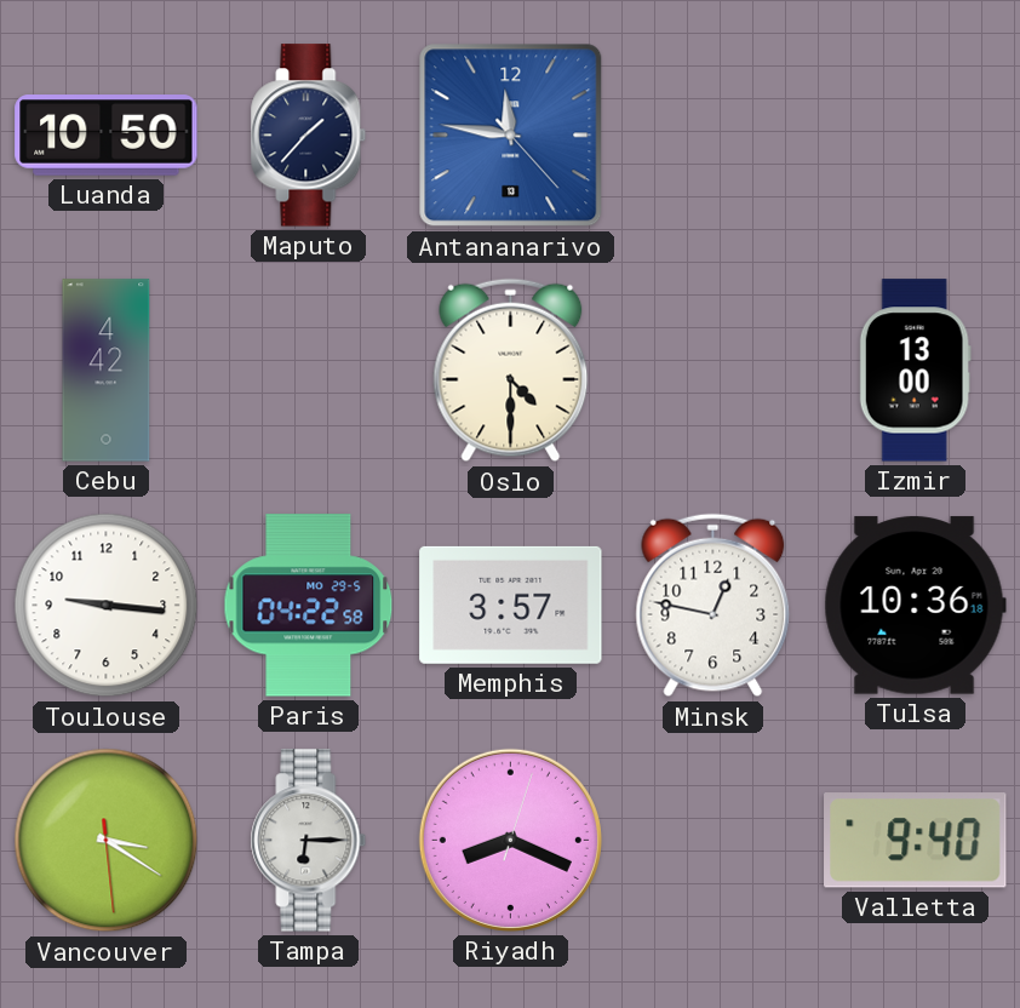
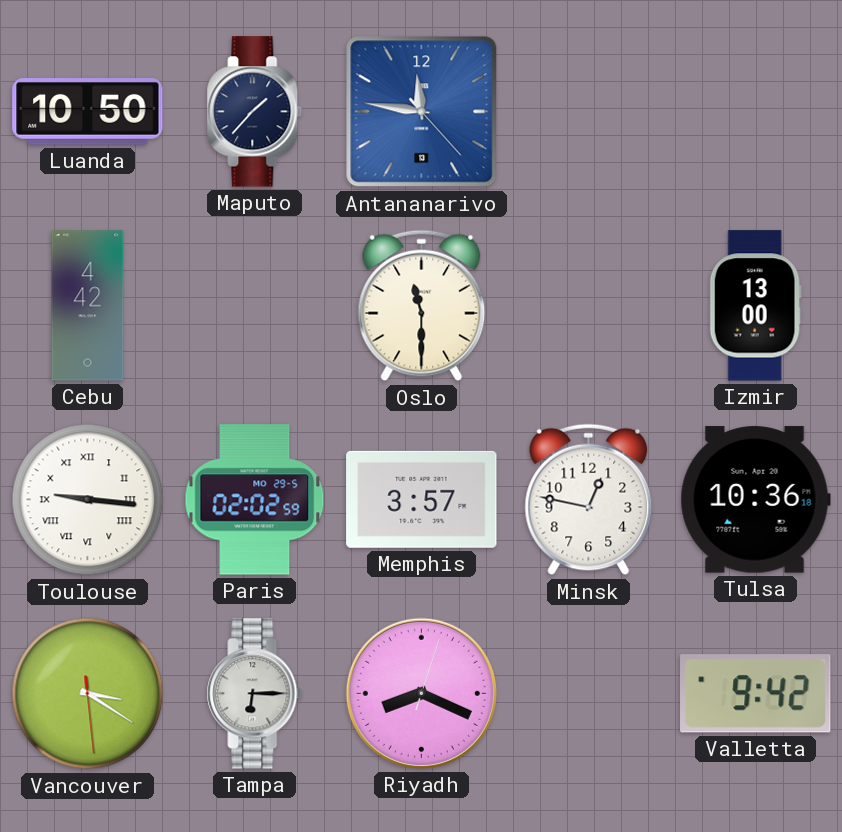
Oslo: 4:30 -> 11:30
Toulouse numerals: Arabic -> Roman
Paris: 04:22 -> 02:02
Valletta: 9:40 -> 9:42
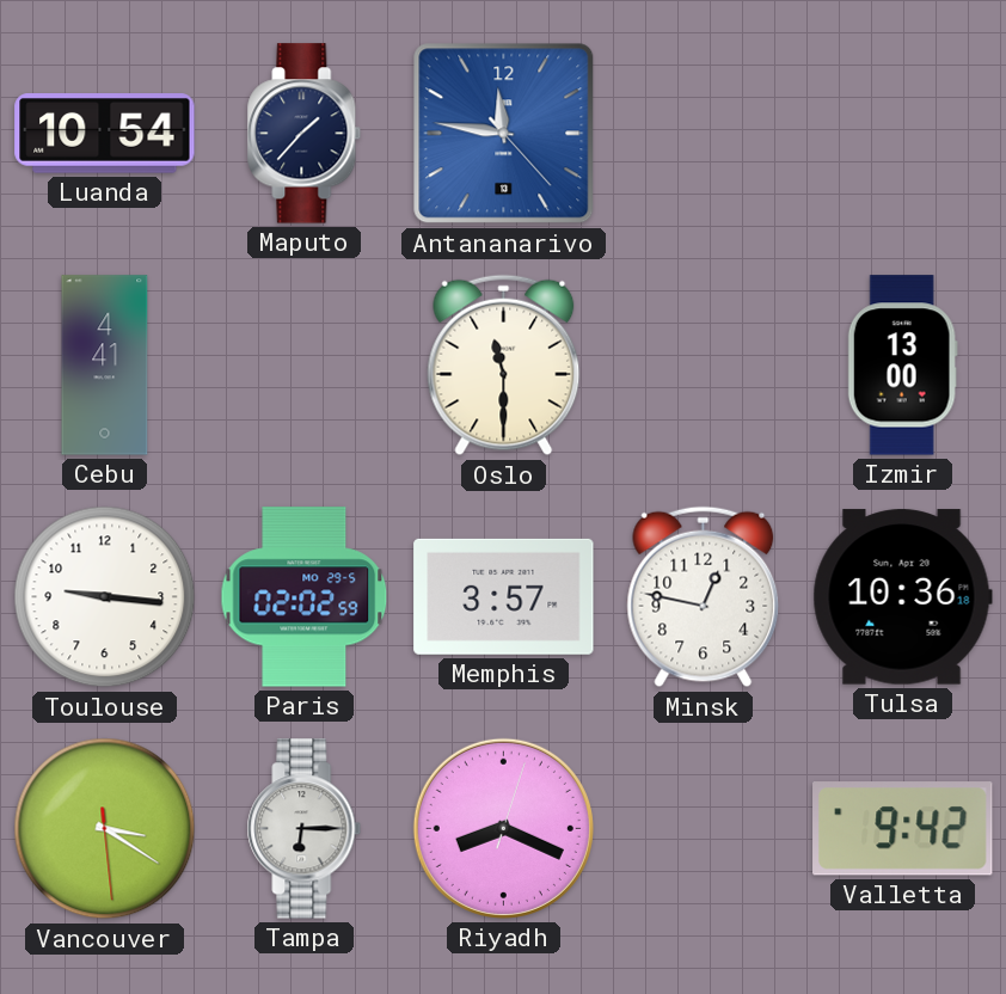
Luanda: 10:50 -> 10:54
Cebu: 4:42 -> 4:41
Toulouse numerals: Roman -> Arabic
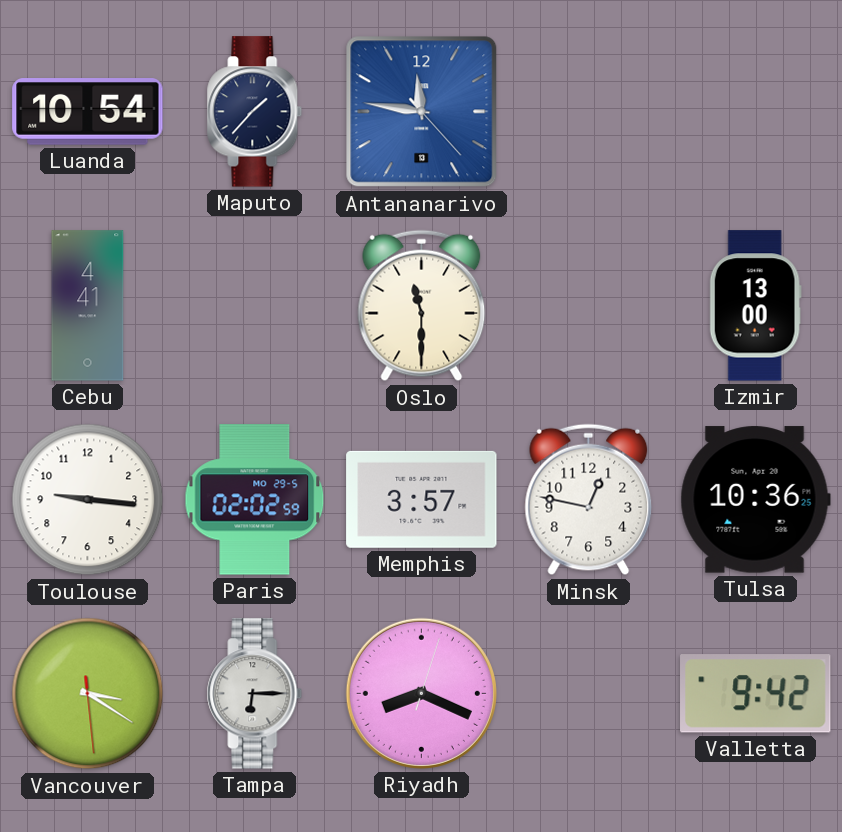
Tulsa: 10:36:18 -> 10:36:25
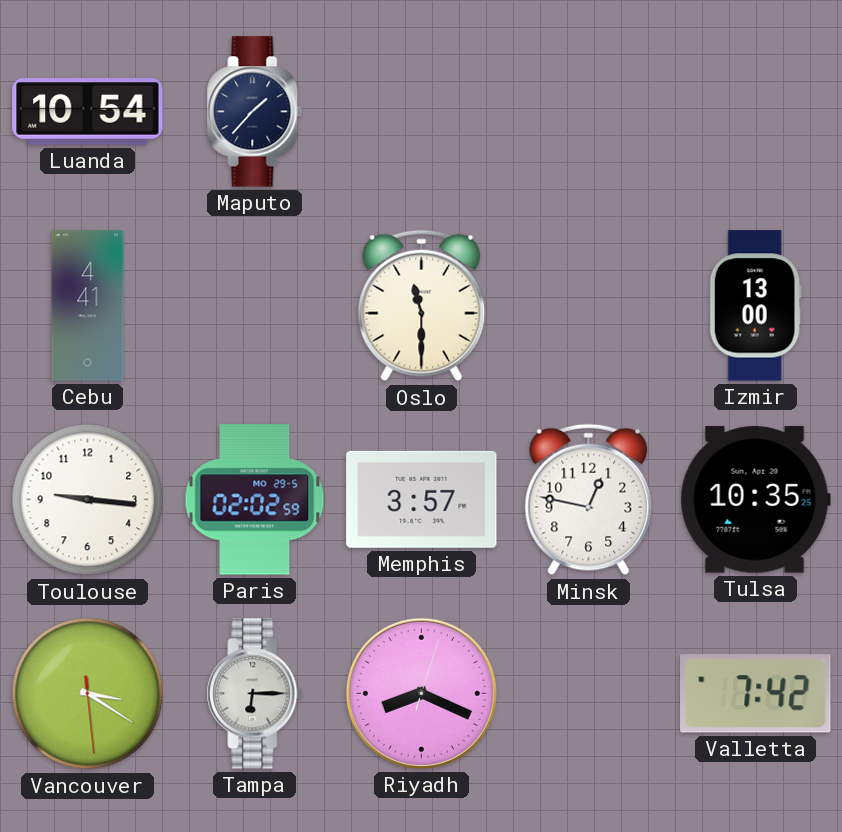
Antananarivo: 11:46 -> none
Tulsa: 10:36 -> 10:35
Valletta: 9:42 -> 7:42
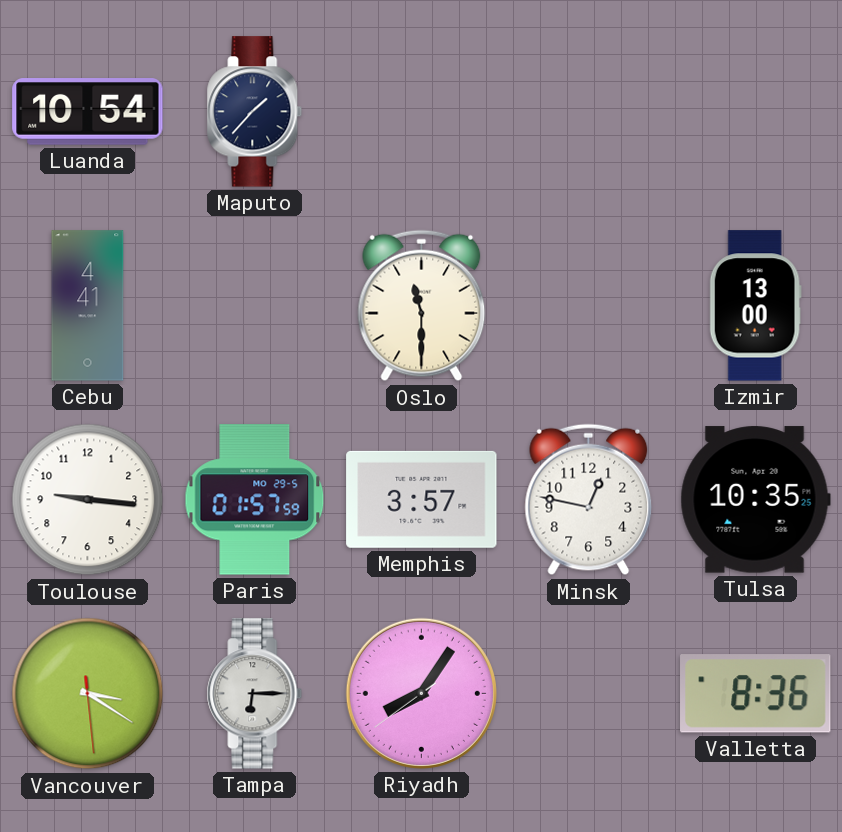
Paris: 02:02 -> 01:57
Riyadh: 8:19 -> 8:05
Valletta: 7:42 -> 8:36
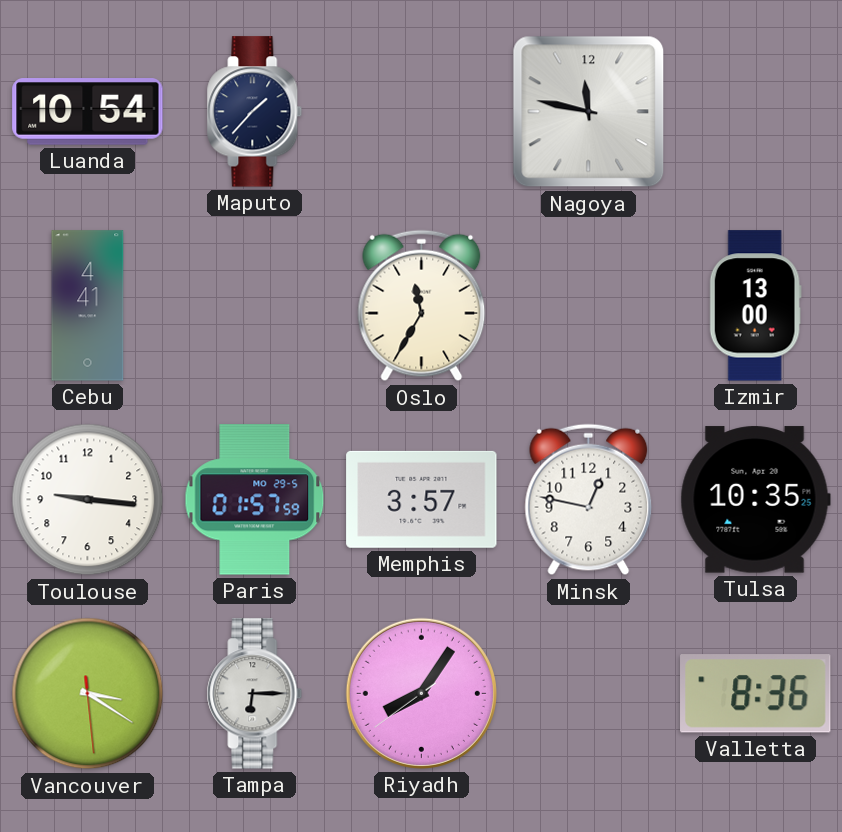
Nagoya: none -> 11:47
Oslo: 11:30 -> 11:35
